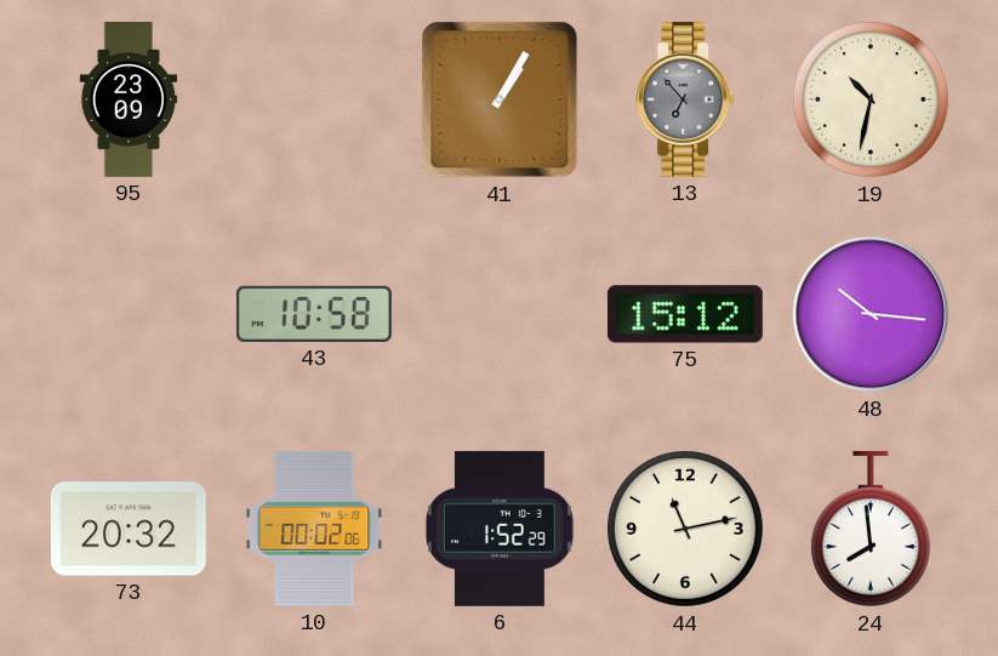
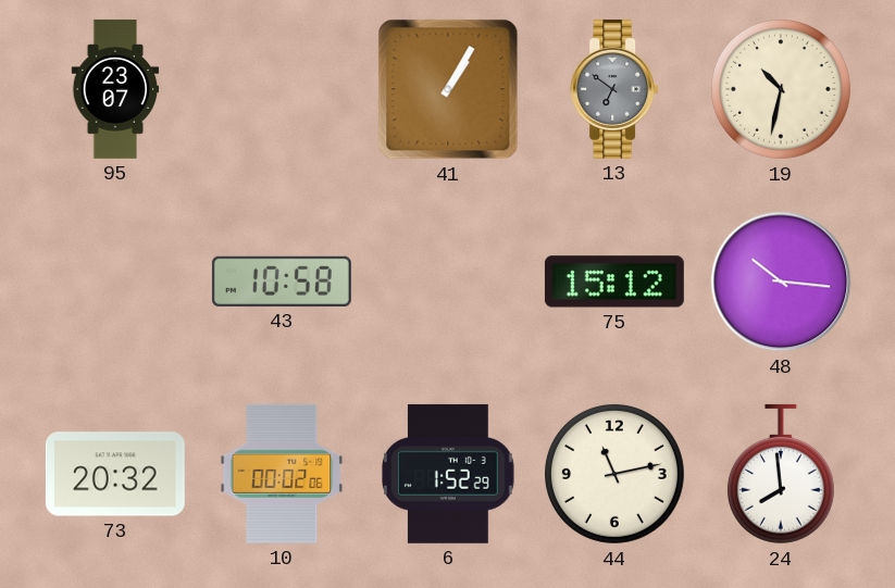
95: 23:09 -> 23:07
13: 6:53 -> 6:51
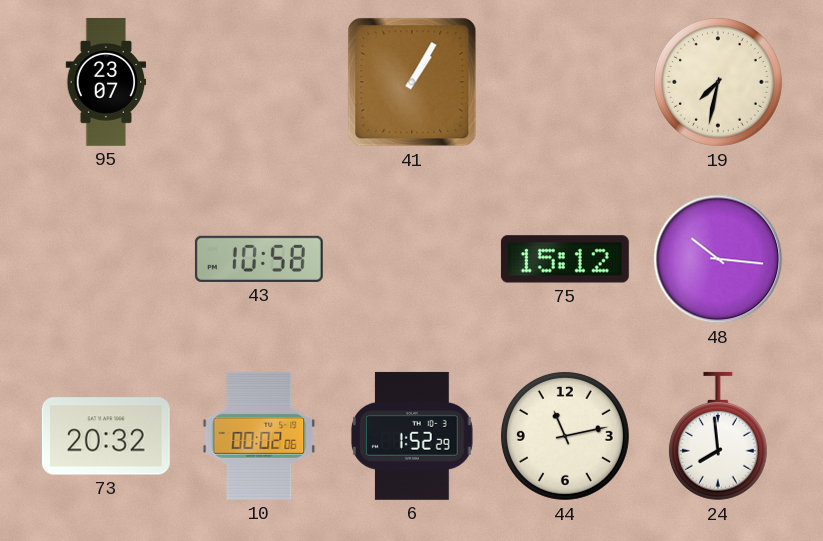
13: 6:51 -> none
19: 10:32 -> 7:32
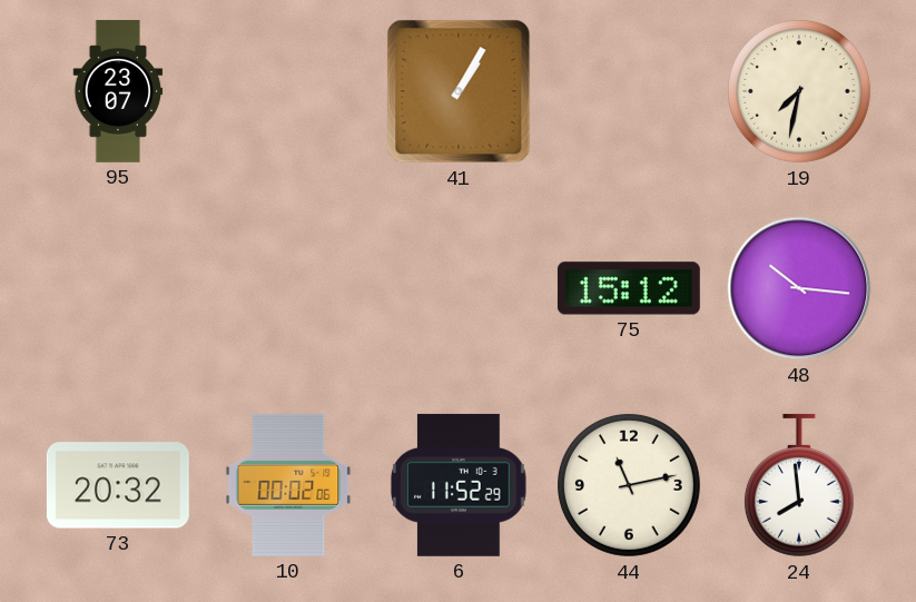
43: 10:58 -> none
6: 1:52 -> 11:52
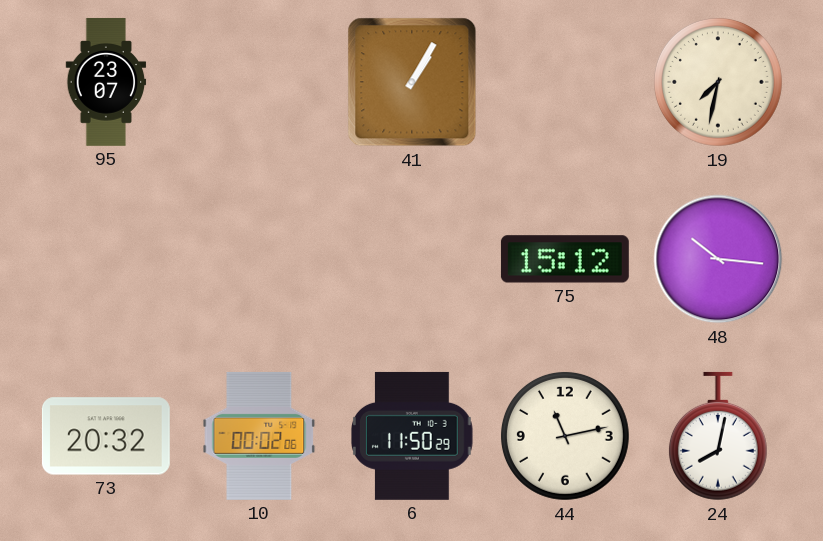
6: 11:52 -> 11:50
24: 7:59 -> 8:02
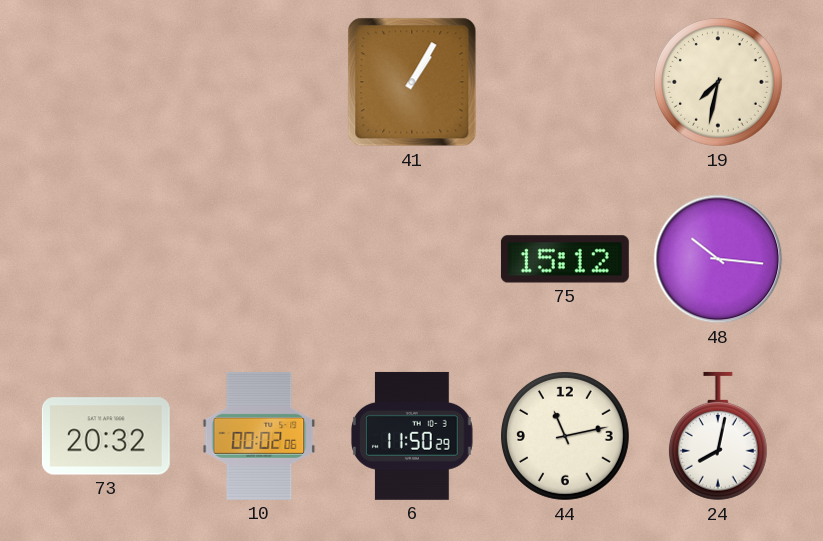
95: 23:07 -> none
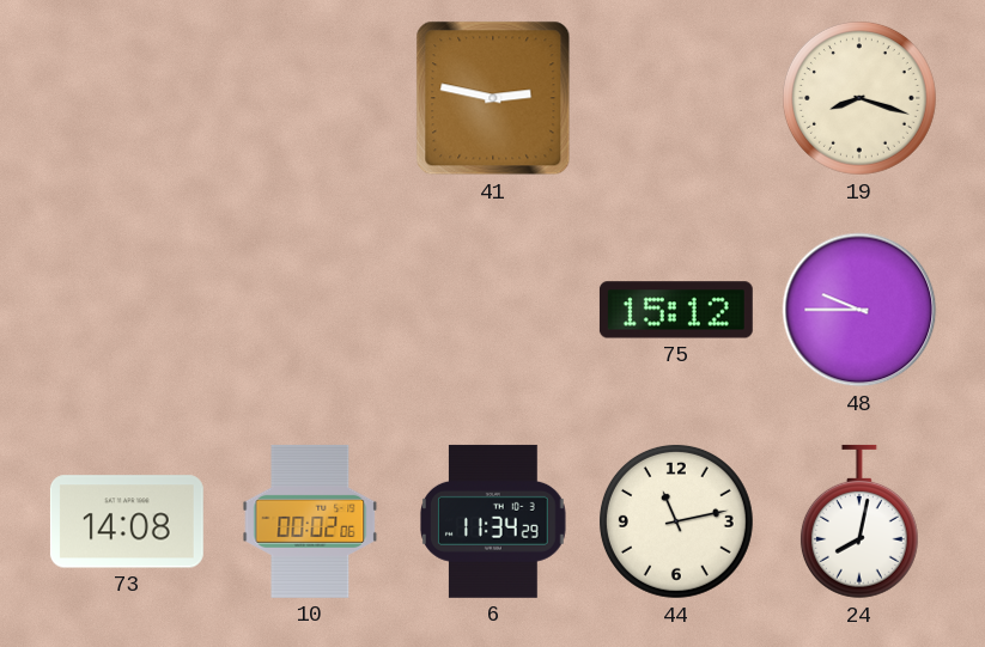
41: 1:05 -> 2:47
19: 7:32 -> 8:18
48: 10:16 -> 9:45
73: 20:32 -> 14:08
6: 11:50 -> 11:34
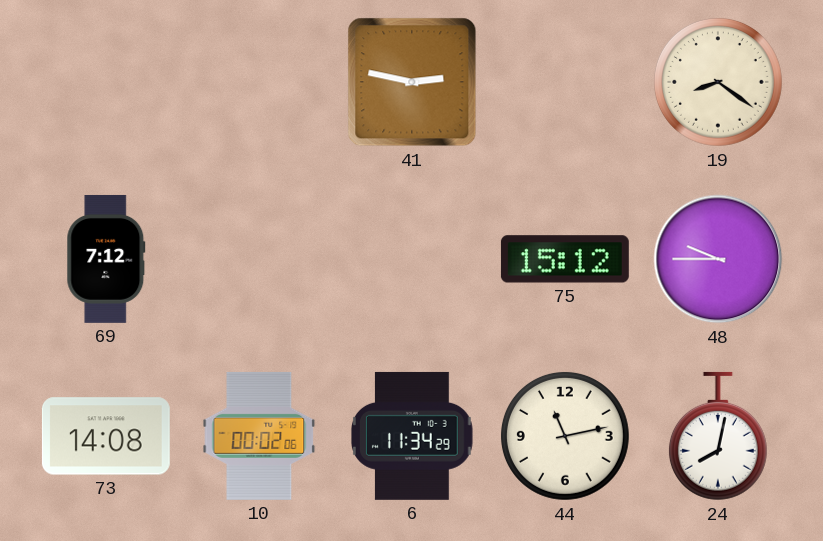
19: 8:18 -> 8:21
69: none -> 7:12
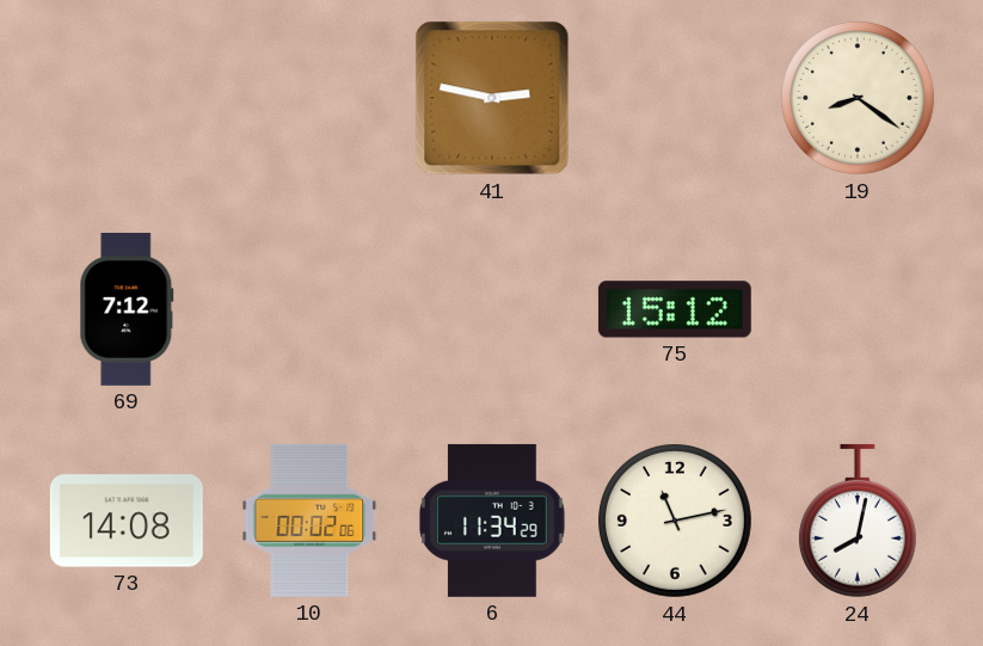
48: 9:45 -> none
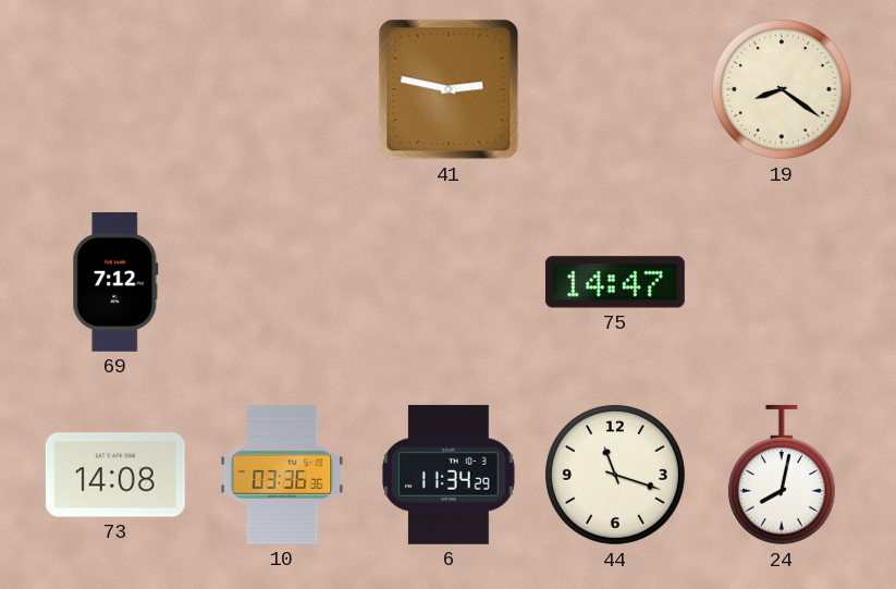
75: 15:12 -> 14:47
10: 00:02 -> 03:36
44: 11:13 -> 11:18
